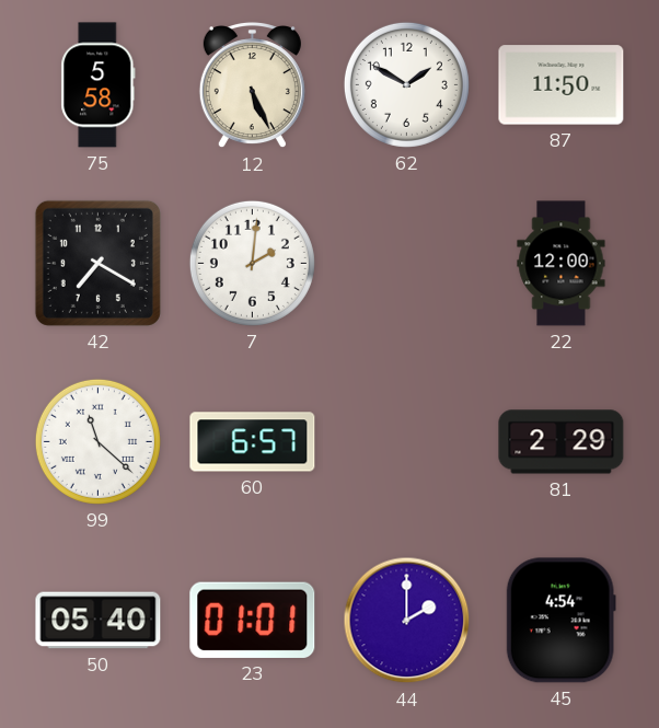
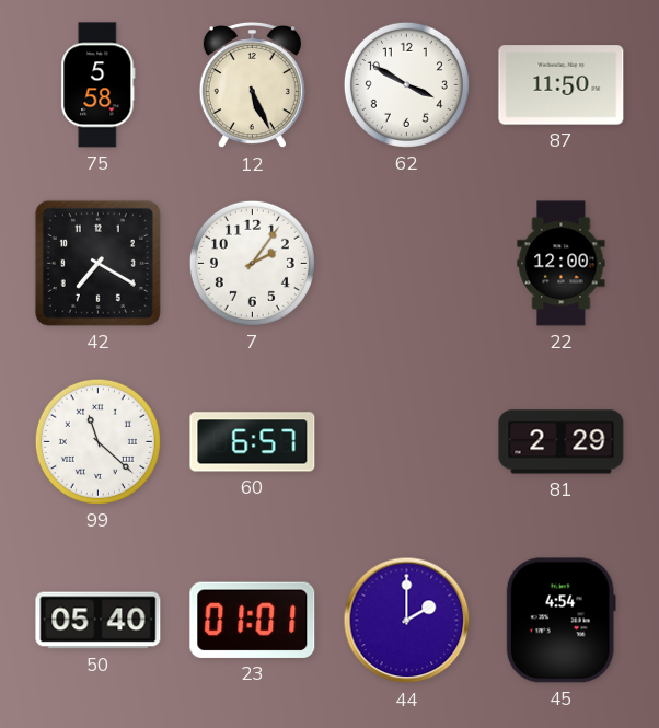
62: 1:50 -> 3:50
7: 2:01 -> 2:06
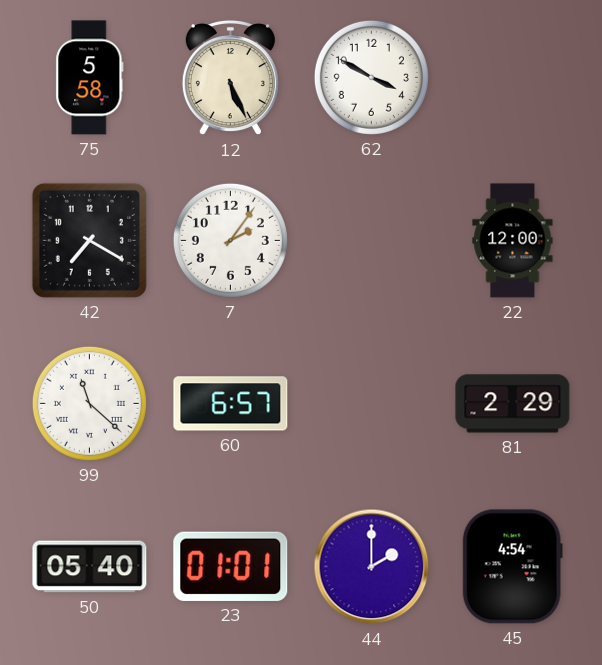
87: 11:50 -> none
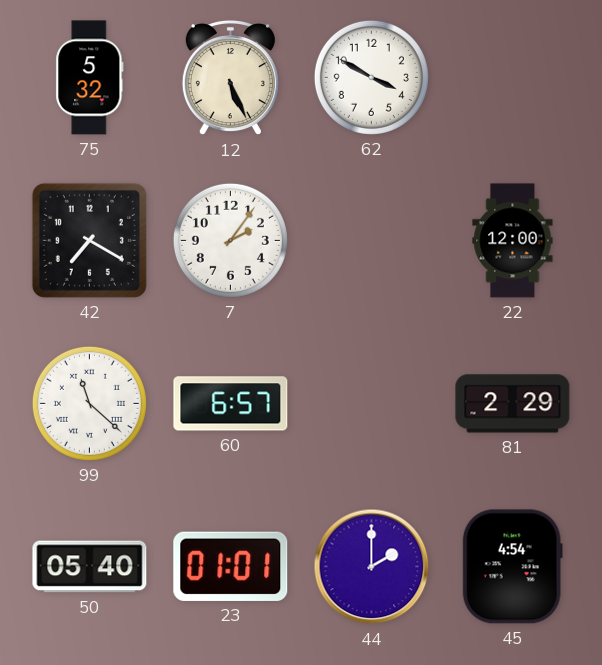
75: 5:58 -> 5:32
